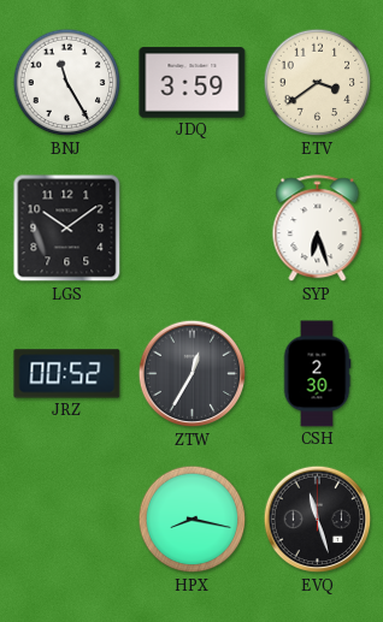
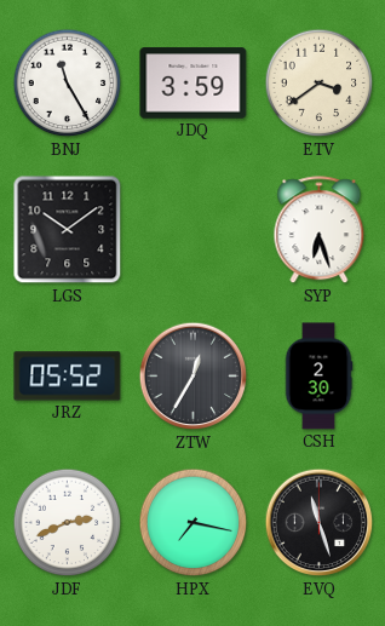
JRZ: 00:52 -> 05:52
JDF: none -> 2:41
HPX: 8:17 -> 7:17
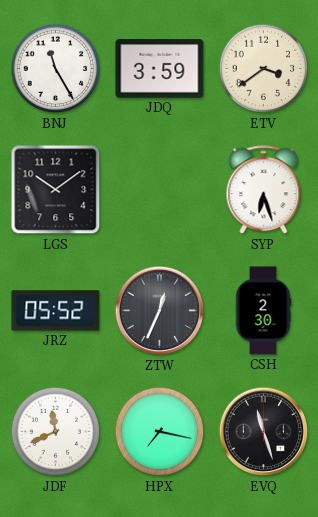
ZTW: 12:35 -> 12:34
JDF: 2:41 -> 11:41
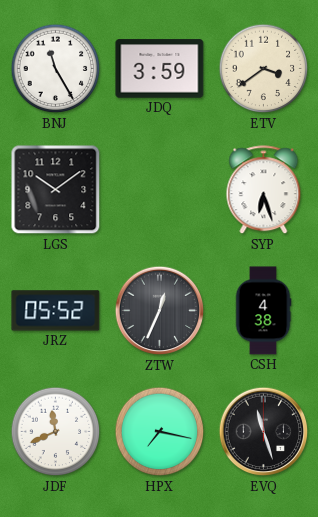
CSH: 2:30 -> 4:38
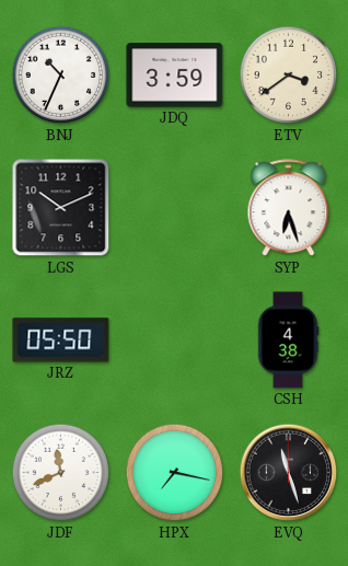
BNJ: 11:25 -> 10:34
LGS: 10:09 -> 10:11
JRZ: 05:52 -> 05:50
ZTW: 12:34 -> none
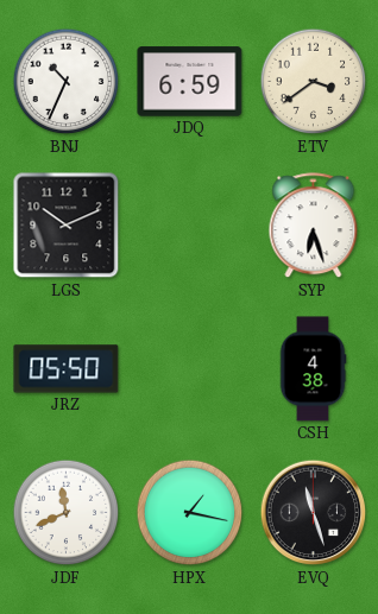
JDQ: 3:59 -> 6:59
HPX: 7:17 -> 1:17
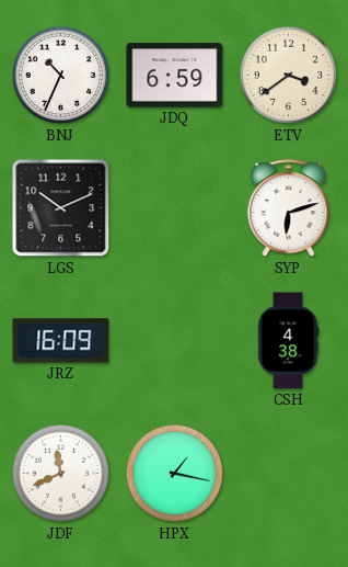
SYP: 6:27 -> 6:12
JRZ: 05:50 -> 16:09
EVQ: 11:27 -> none
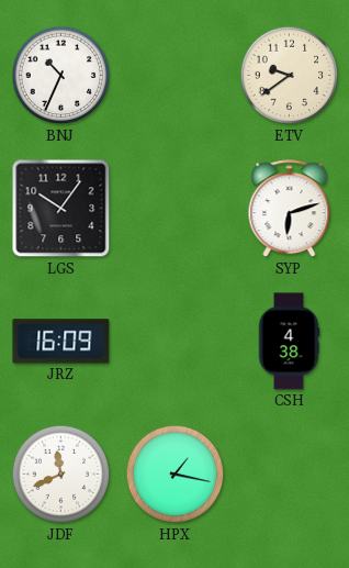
JDQ: 6:59 -> none
ETV: 3:39 -> 9:39
LGS: 10:11 -> 10:06
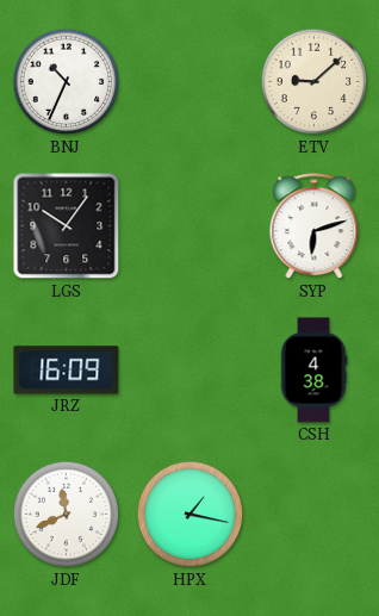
ETV: 9:39 -> 9:08
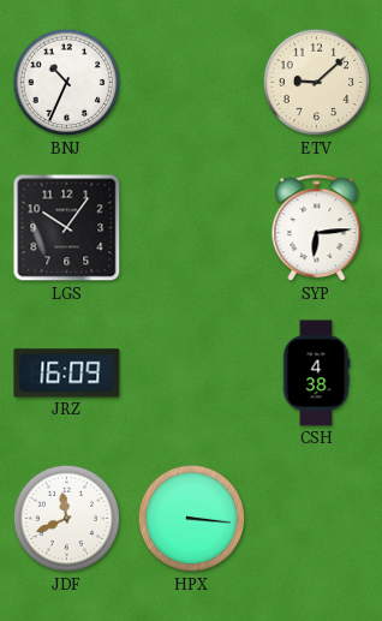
SYP: 6:12 -> 6:14
HPX: 1:17 -> 3:16
